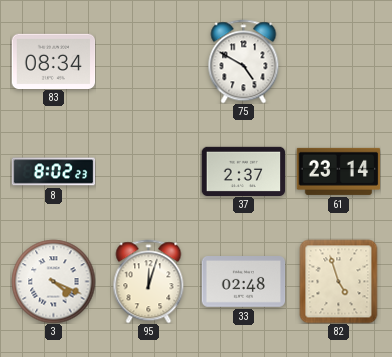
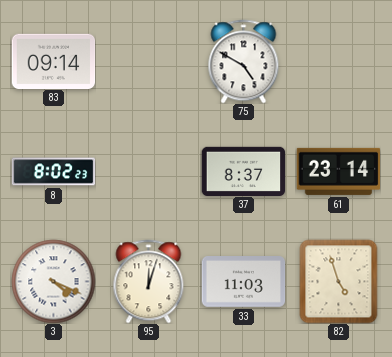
83: 08:34 -> 09:14
37: 2:37 -> 8:37
33: 02:48 -> 11:03
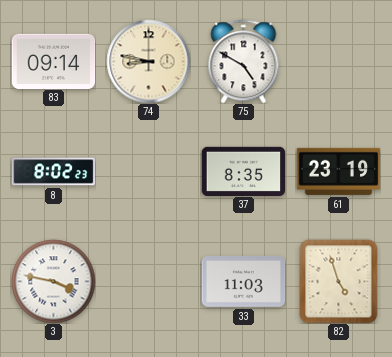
74: none -> 8:47
37: 8:37 -> 8:35
61: 23:14 -> 23:19
3: 4:19 -> 3:47
95: 12:03 -> none
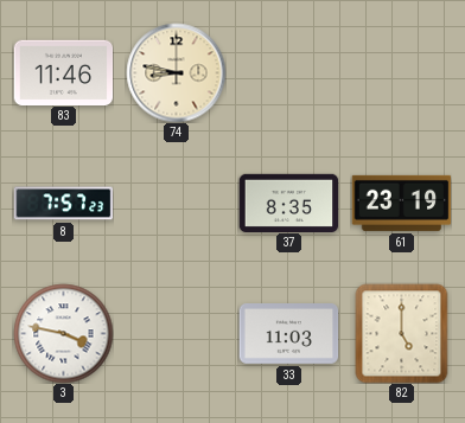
83: 09:14 -> 11:46
75: 4:50 -> none
8: 8:02 -> 7:57
82: 4:57 -> 5:00
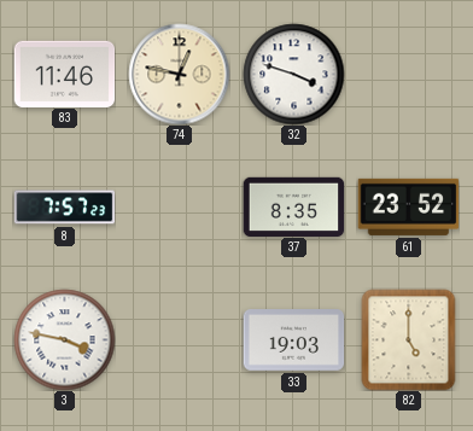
74: 8:47 -> 12:47
32: none -> 3:48
61: 23:19 -> 23:52
33: 11:03 -> 19:03
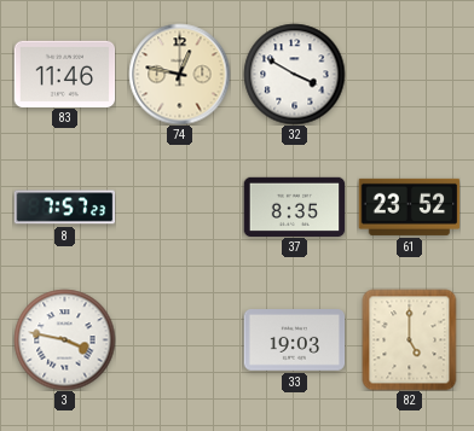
32: 3:48 -> 3:50
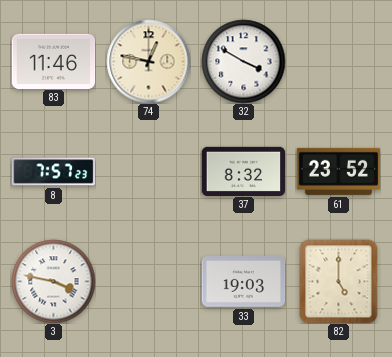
37: 8:35 -> 8:32
